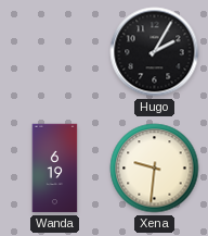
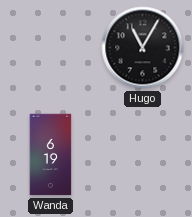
Hugo: 2:05 -> 11:05
Xena: 9:31 -> none
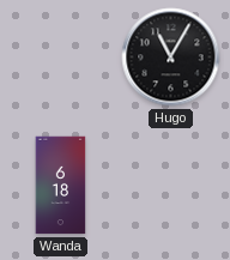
Wanda: 6:19 -> 6:18
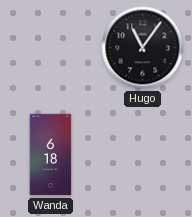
Hugo: 11:05 -> 11:06
